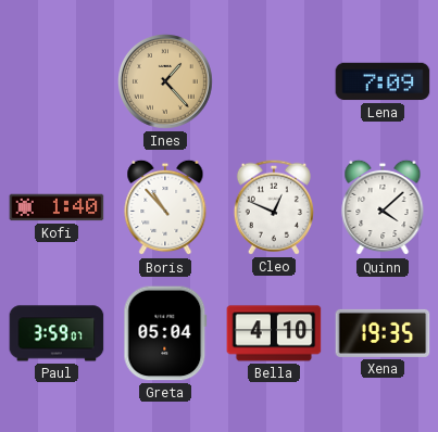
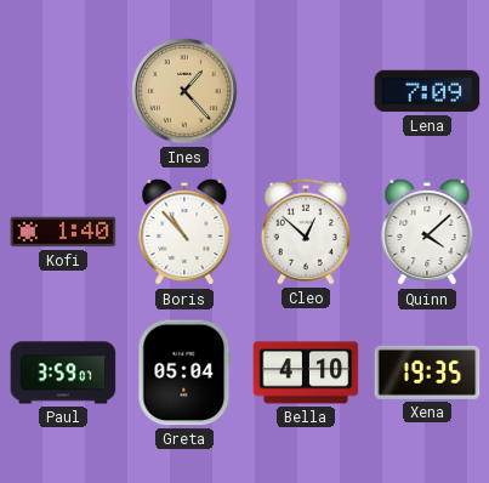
Cleo: 12:49 -> 12:52
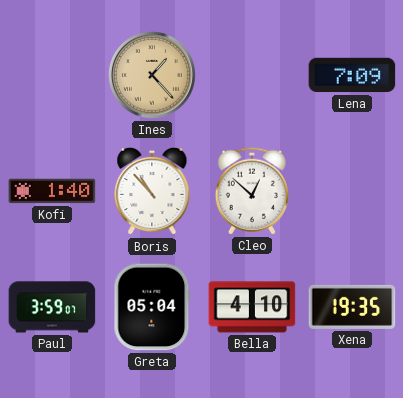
Quinn: 4:08 -> none
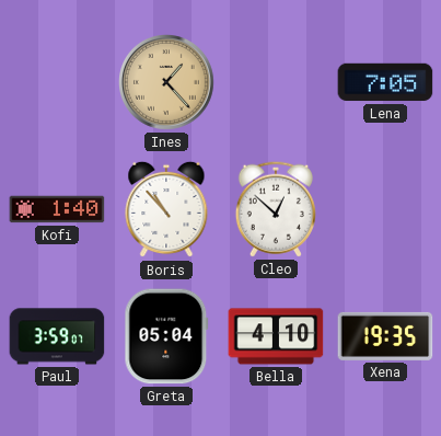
Lena: 7:09 -> 7:05
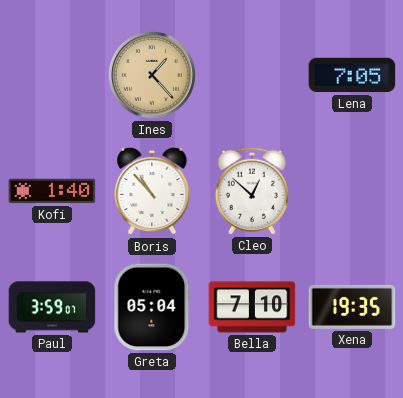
Bella: 4:10 -> 7:10
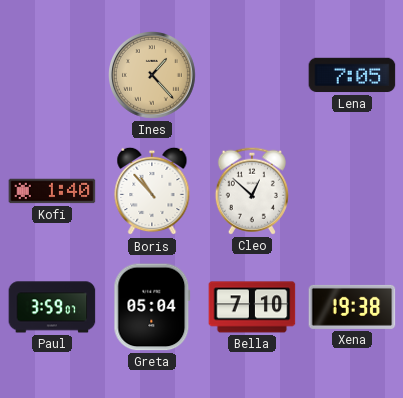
Xena: 19:35 -> 19:38
